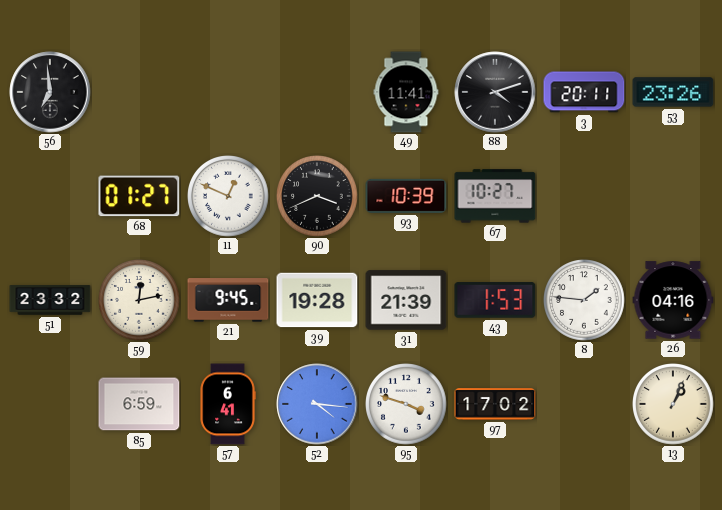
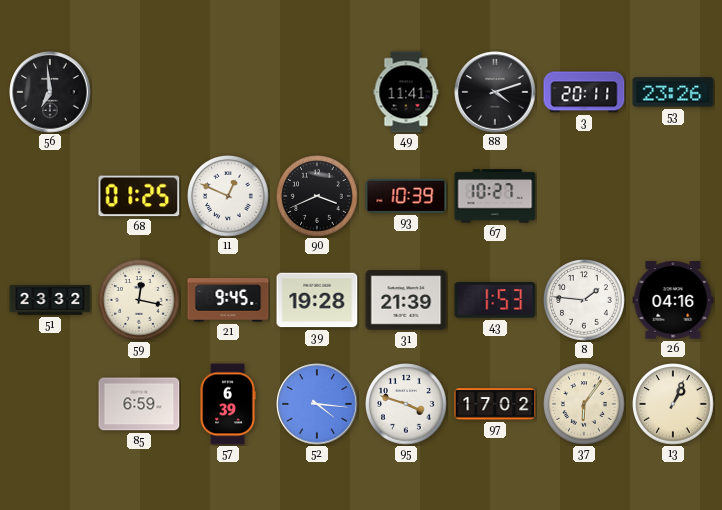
68: 01:27 -> 01:25
59: 12:13 -> 12:17
57: 6:41 -> 6:39
37: none -> 6:06
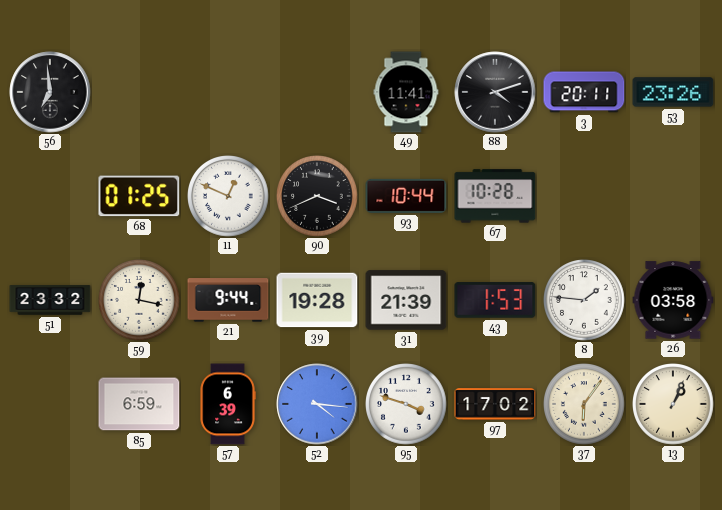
93: 10:39 -> 10:44
67: 10:27 -> 10:28
21: 9:45 -> 9:44
26: 04:16 -> 03:58
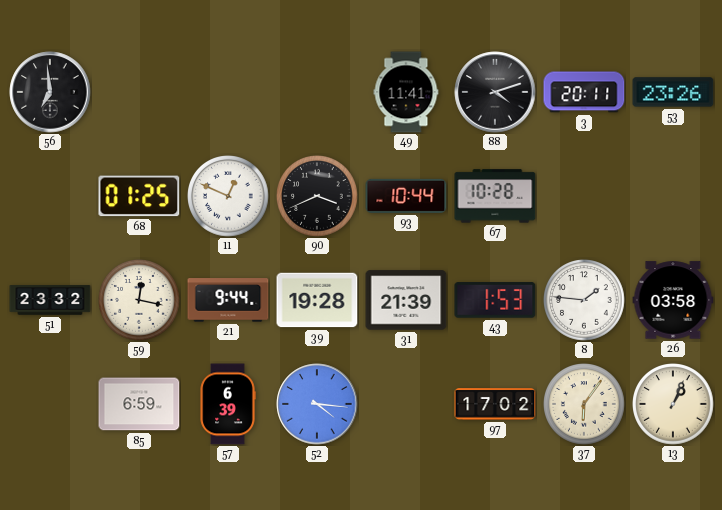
95: 3:48 -> none
